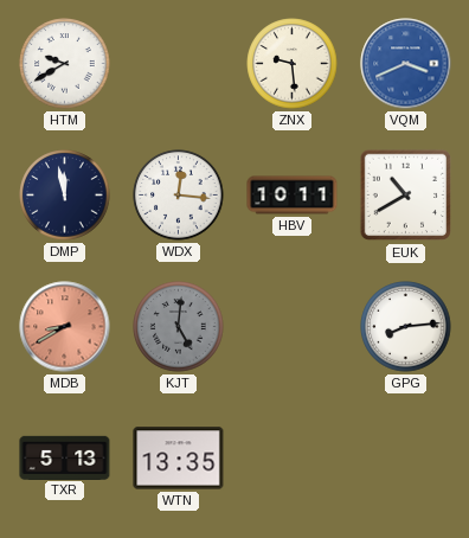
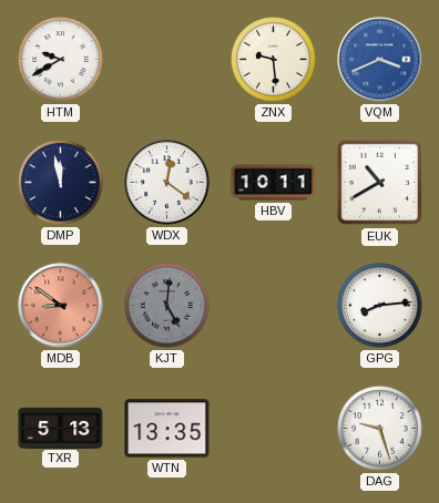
WDX: 12:16 -> 12:21
MDB: 8:40 -> 8:51
DAG: none -> 9:27
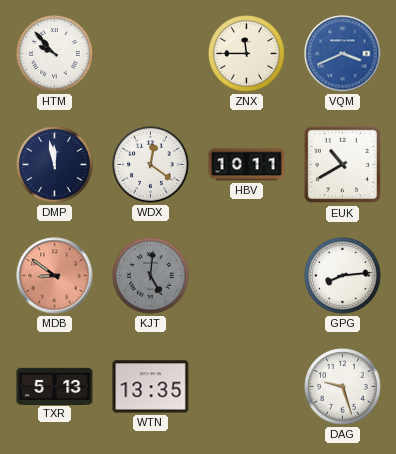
HTM: 9:40 -> 9:53
ZNX: 9:29 -> 11:45
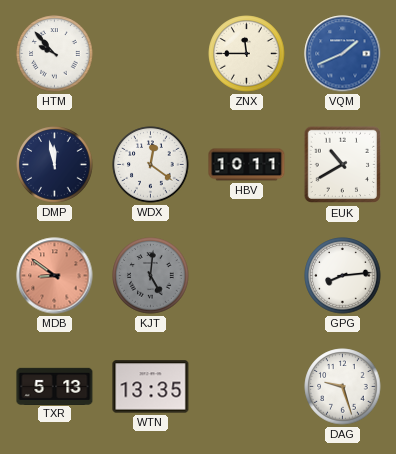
VQM: 3:41 -> 1:41
